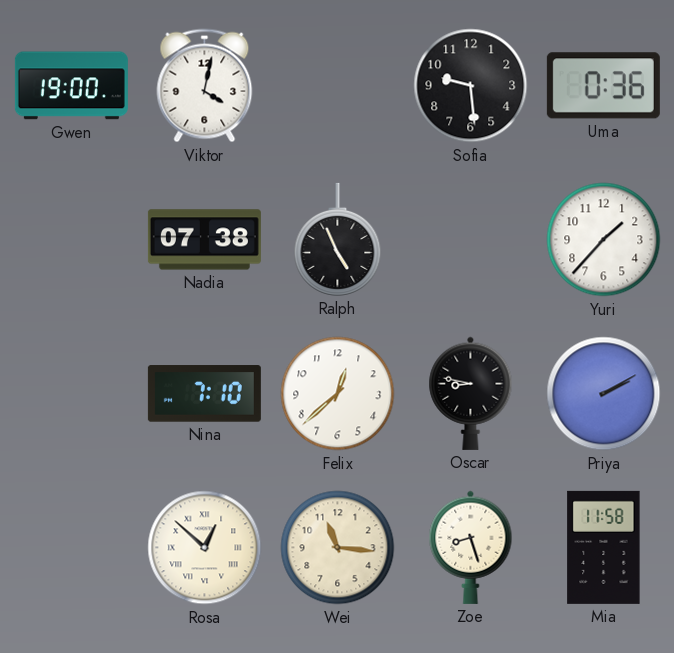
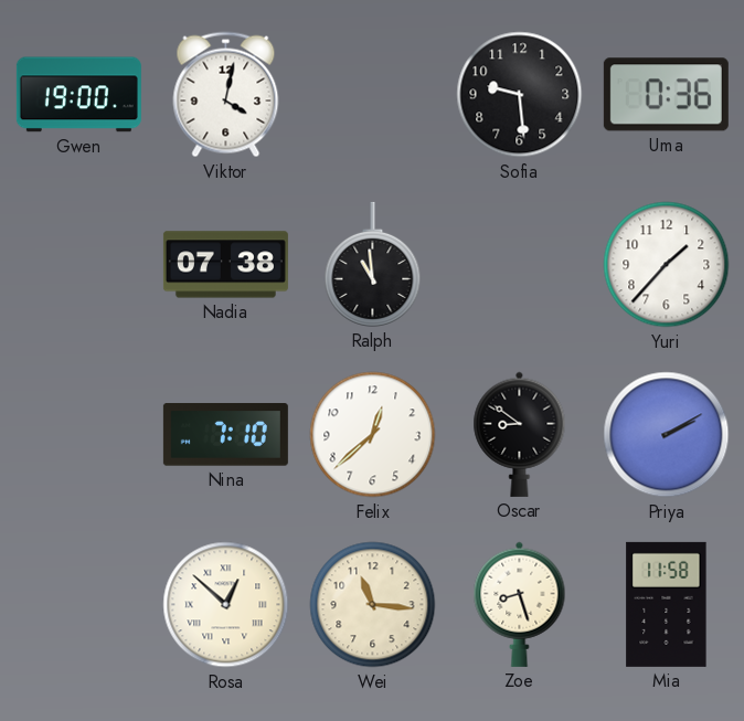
Ralph: 4:56 -> 10:59
Oscar: 8:47 -> 8:51
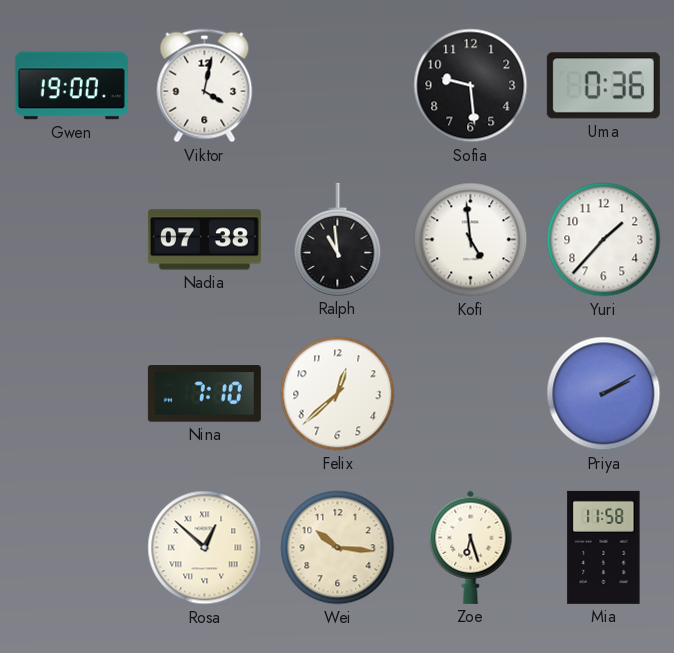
Kofi: none -> 4:59
Oscar: 8:51 -> none
Wei: 11:16 -> 10:16
Zoe: 8:27 -> 6:27
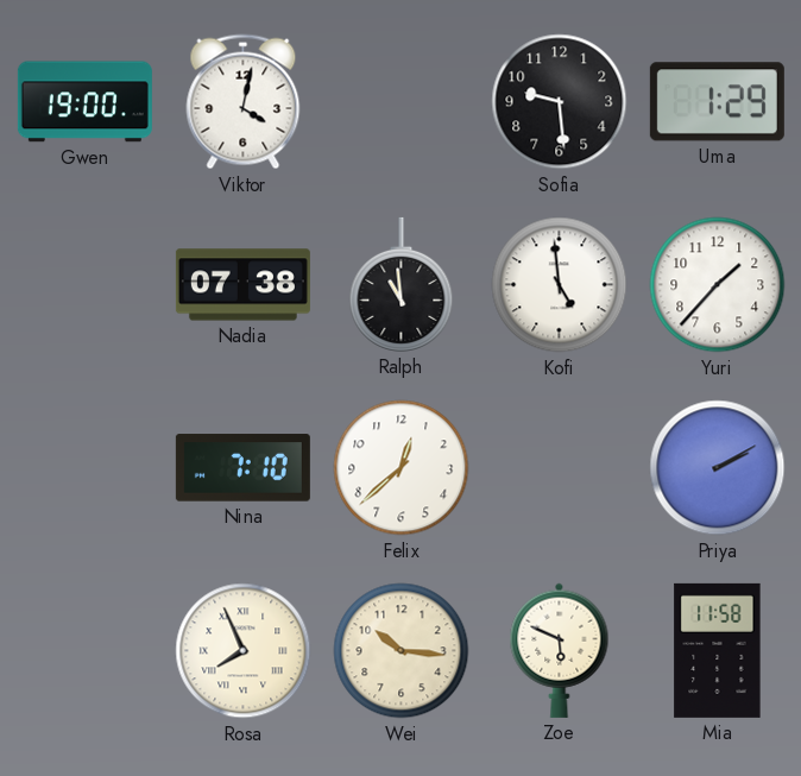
Uma: 0:36 -> 1:29
Rosa: 12:52 -> 7:56
Zoe: 6:27 -> 5:49
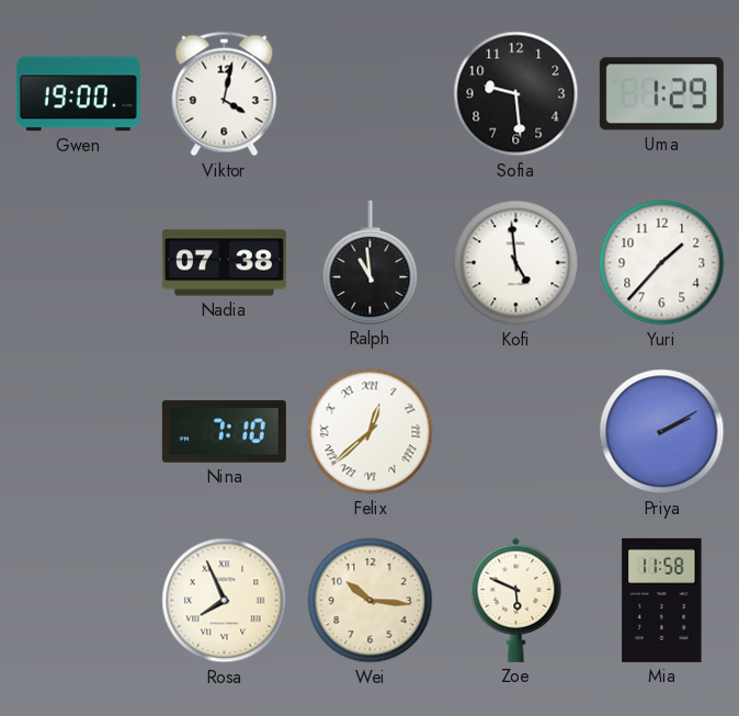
Felix numerals: Arabic -> Roman
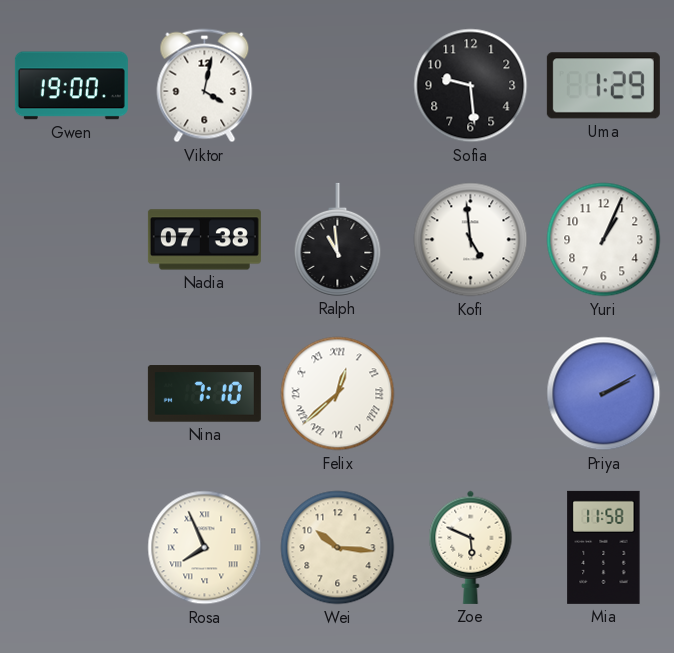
Yuri: 1:37 -> 1:04
